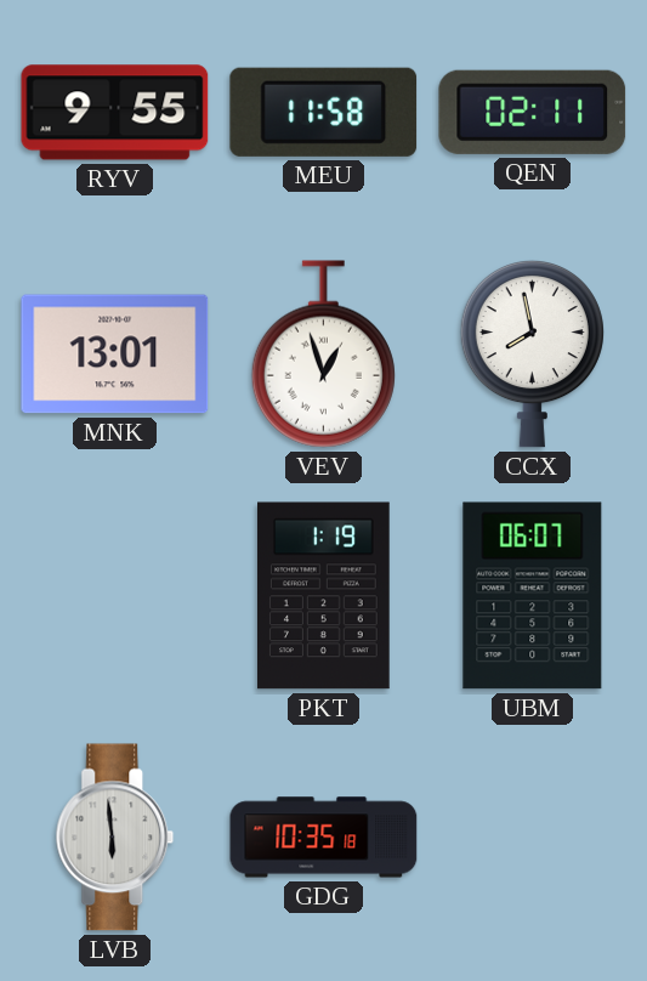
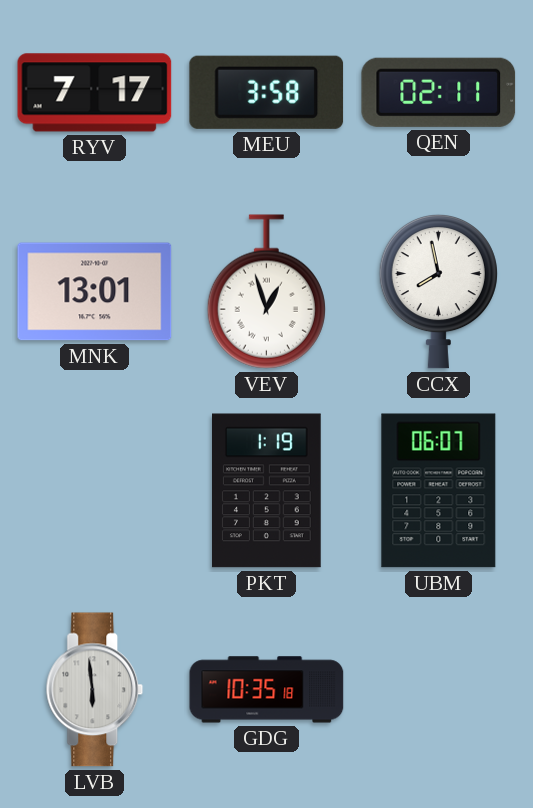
RYV: 9:55 -> 7:17
MEU: 11:58 -> 3:58
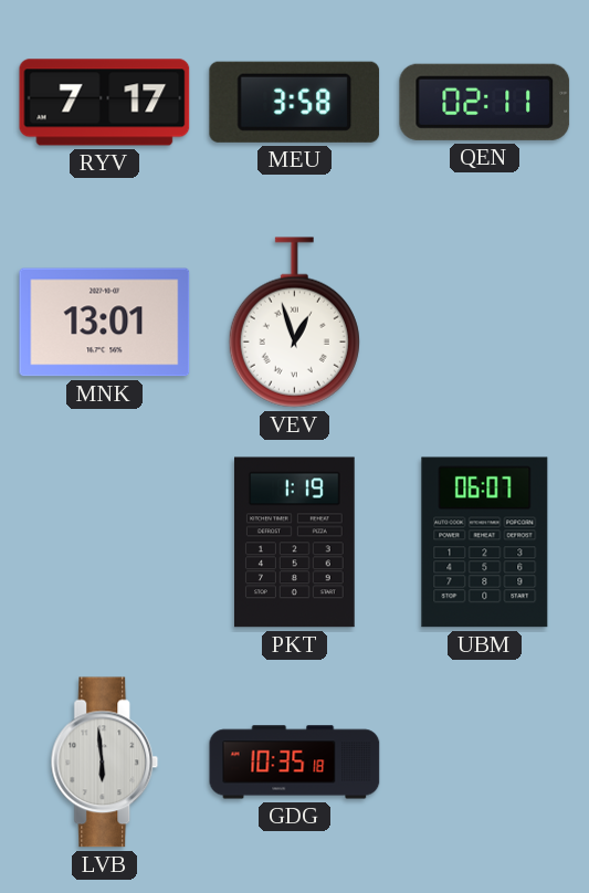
CCX: 7:58 -> none
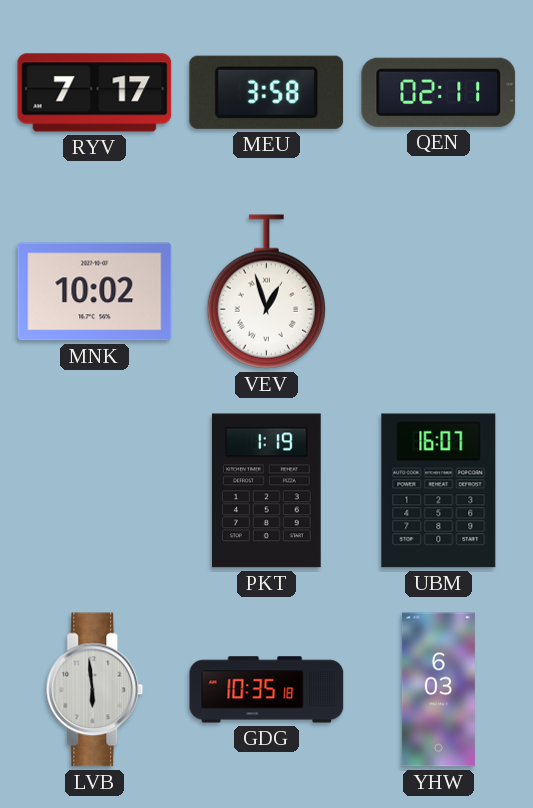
MNK: 13:01 -> 10:02
UBM: 06:07 -> 16:07
YHW: none -> 6:03
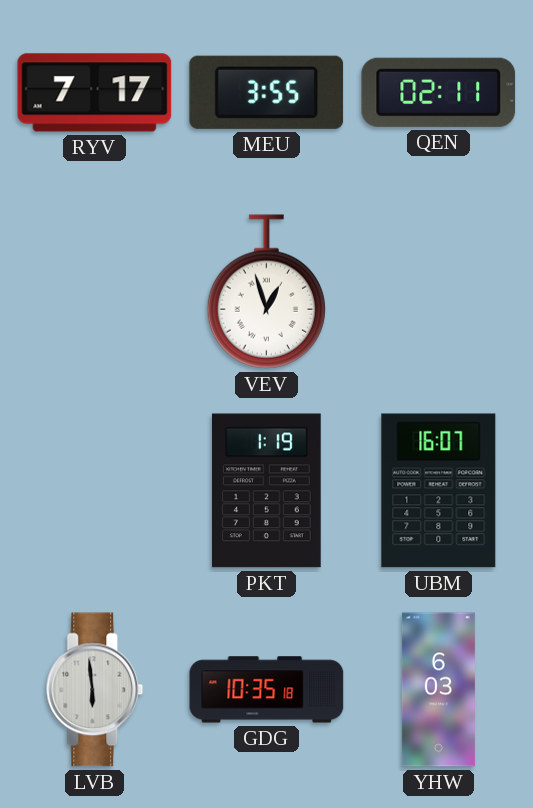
MEU: 3:58 -> 3:55
MNK: 10:02 -> none
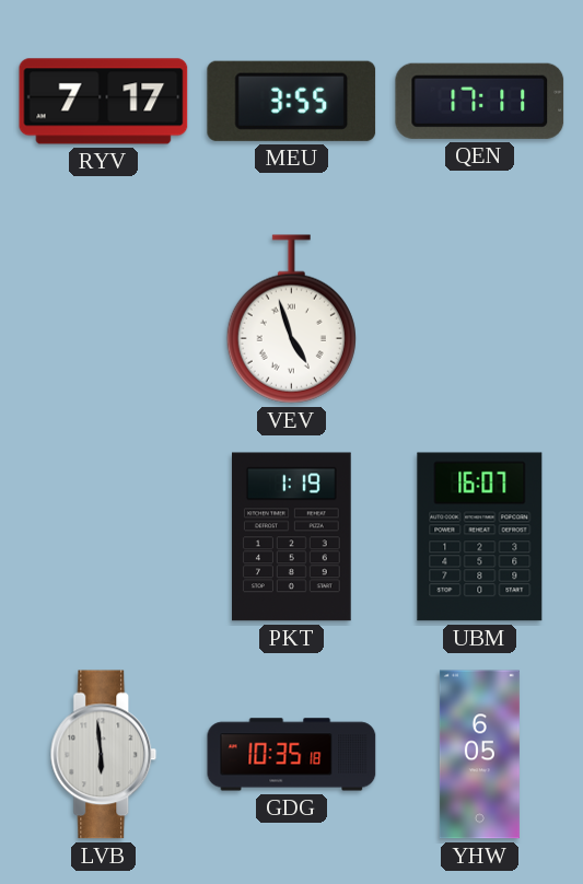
QEN: 02:11 -> 17:11
VEV: 12:57 -> 4:57
YHW: 6:03 -> 6:05
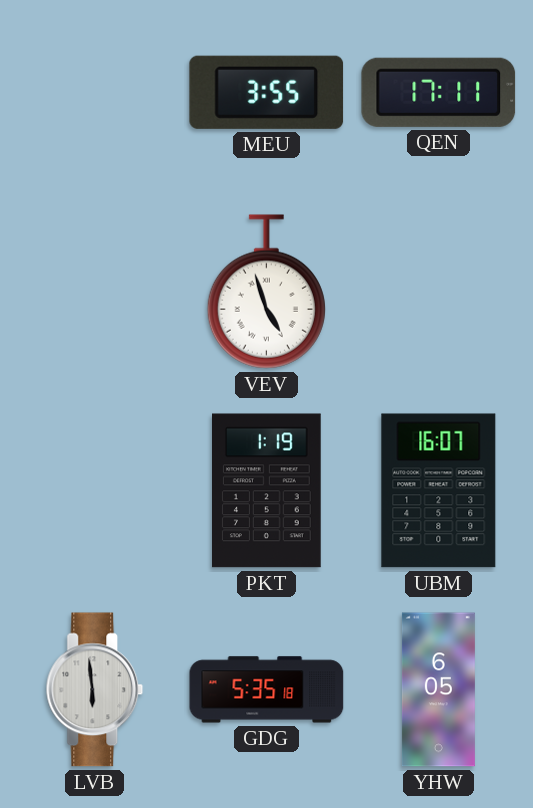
RYV: 7:17 -> none
GDG: 10:35 -> 5:35
